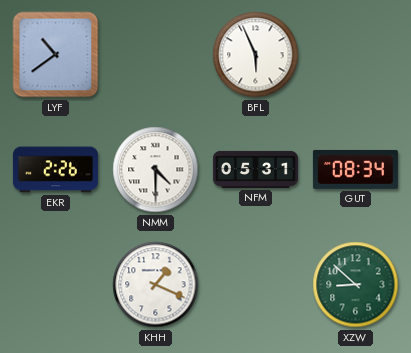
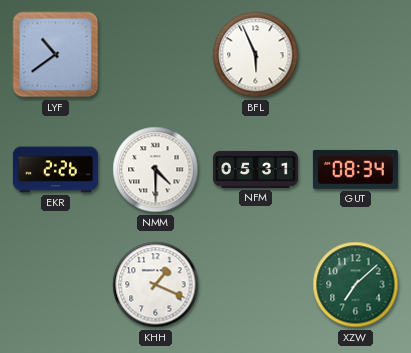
XZW: 8:52 -> 7:08
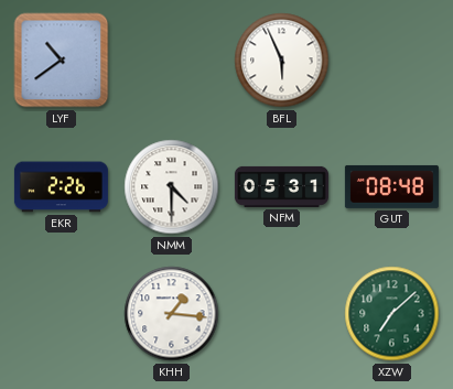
GUT: 08:34 -> 08:48
KHH: 1:19 -> 1:16
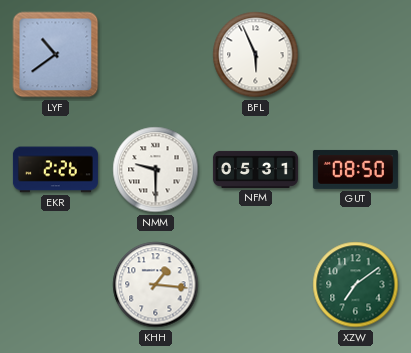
NMM: 4:30 -> 9:30
GUT: 08:48 -> 08:50
XZW: 7:08 -> 7:09
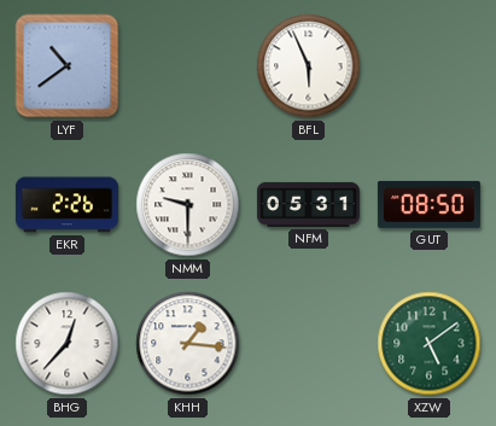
BHG: none -> 12:37
XZW: 7:09 -> 5:09
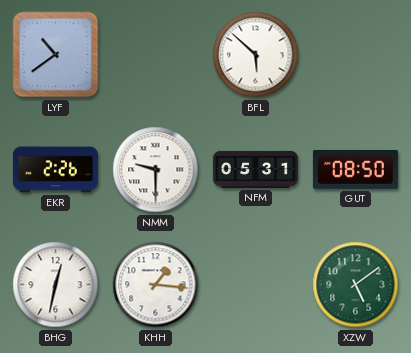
BFL: 5:56 -> 5:52
BHG: 12:37 -> 12:32
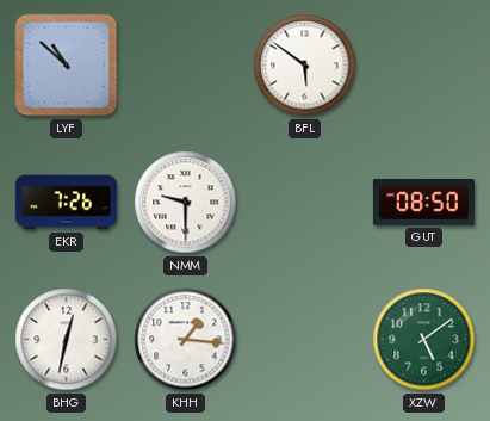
LYF: 10:39 -> 10:52
BFL: 5:52 -> 5:51
EKR: 2:26 -> 7:26
NFM: 05:31 -> none
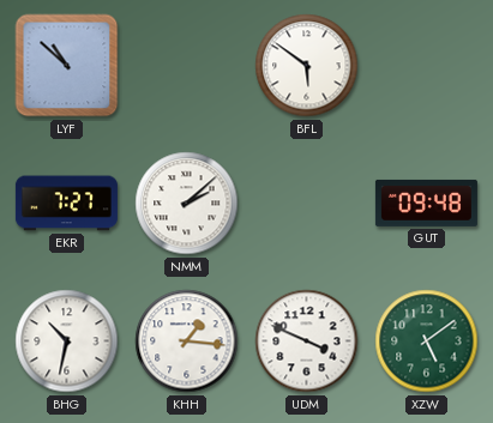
EKR: 7:26 -> 7:27
NMM: 9:30 -> 2:08
GUT: 08:50 -> 09:48
BHG: 12:32 -> 10:32
UDM: none -> 3:49
